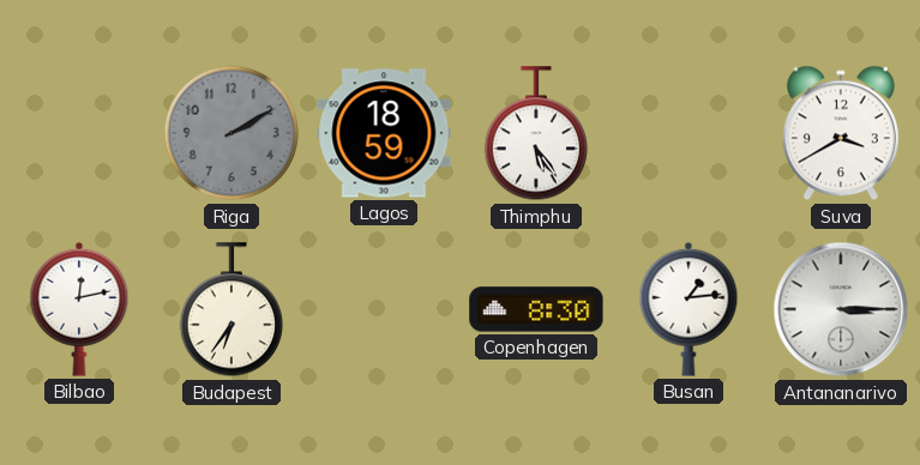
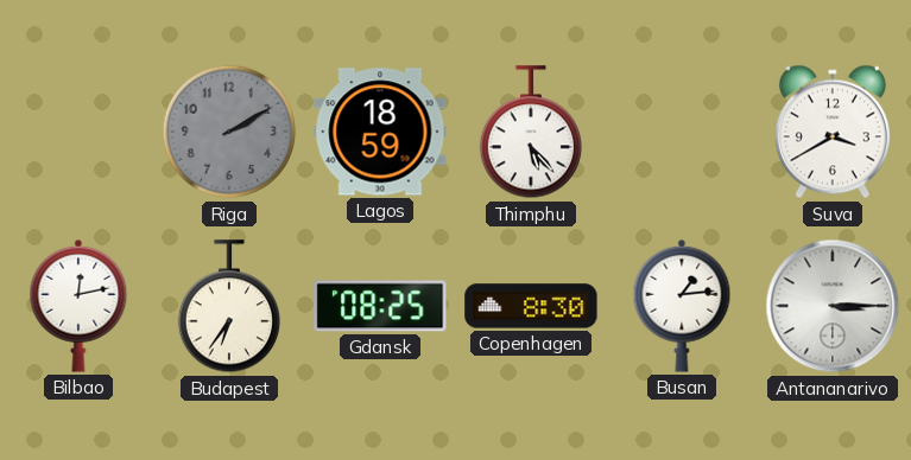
Thimphu: 5:24 -> 5:23
Gdansk: none -> 08:25
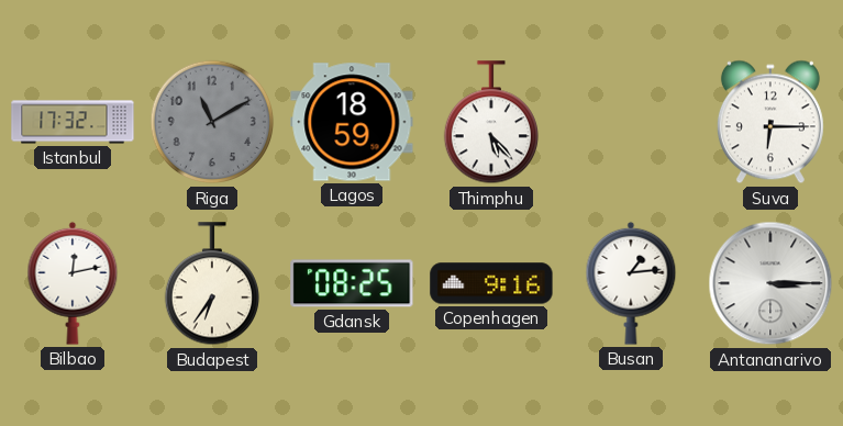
Istanbul: none -> 17:32
Riga: 2:10 -> 11:10
Suva: 3:40 -> 6:15
Copenhagen: 8:30 -> 9:16
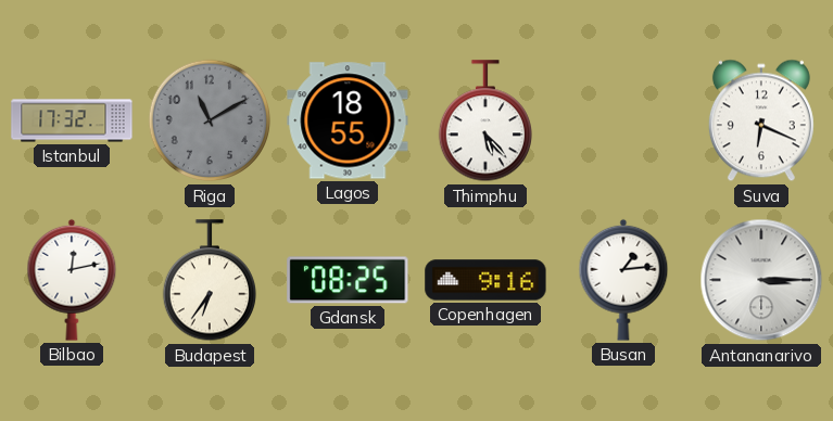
Lagos: 18:59 -> 18:55
Suva: 6:15 -> 6:19
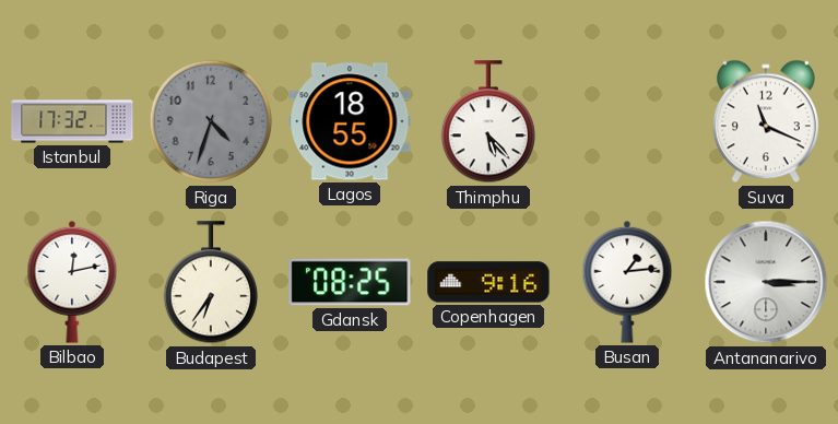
Riga: 11:10 -> 4:33
Suva: 6:19 -> 11:19
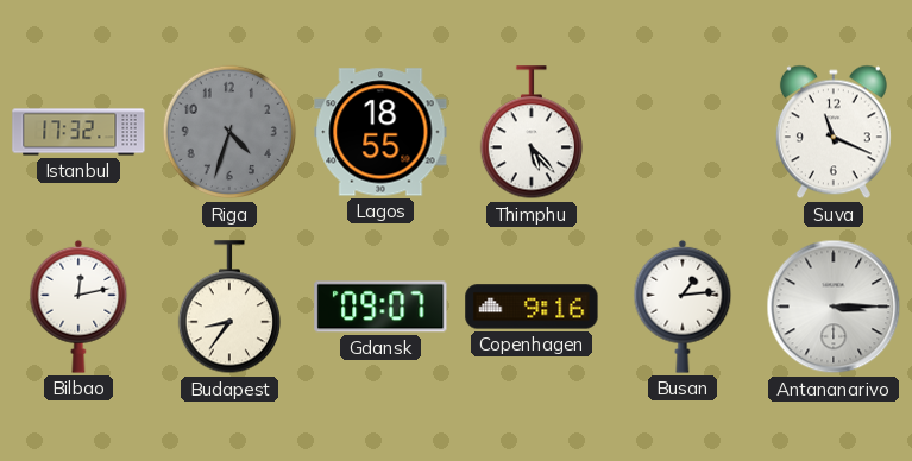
Budapest: 6:36 -> 8:36
Gdansk: 08:25 -> 09:07
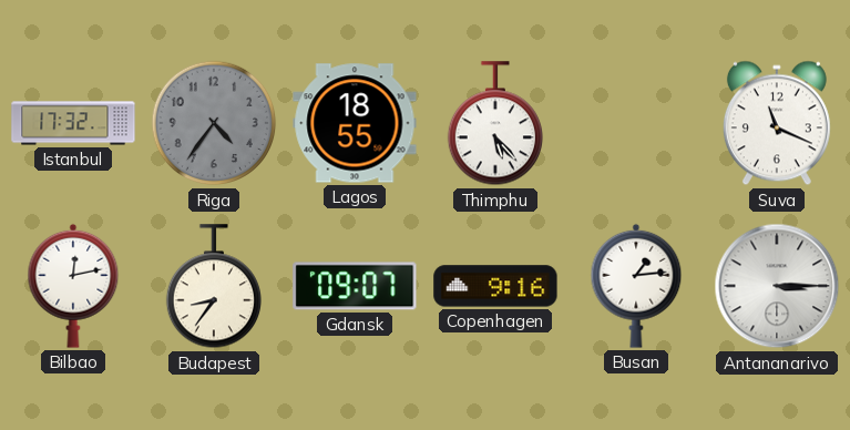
Riga: 4:33 -> 4:36
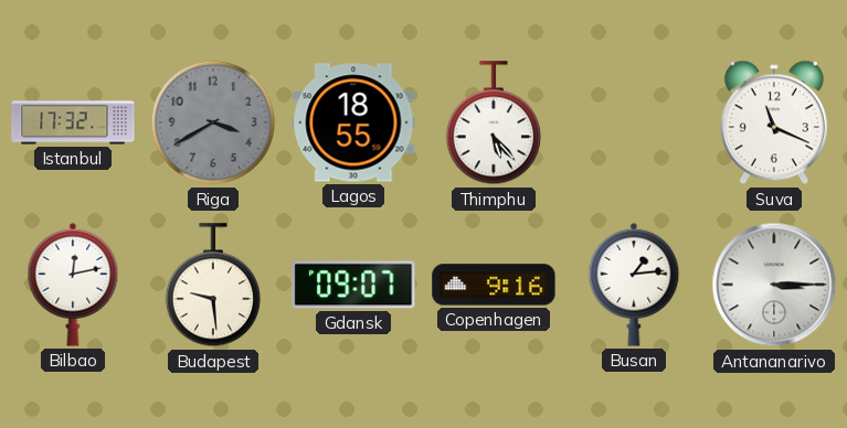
Riga: 4:36 -> 3:40
Budapest: 8:36 -> 9:29
